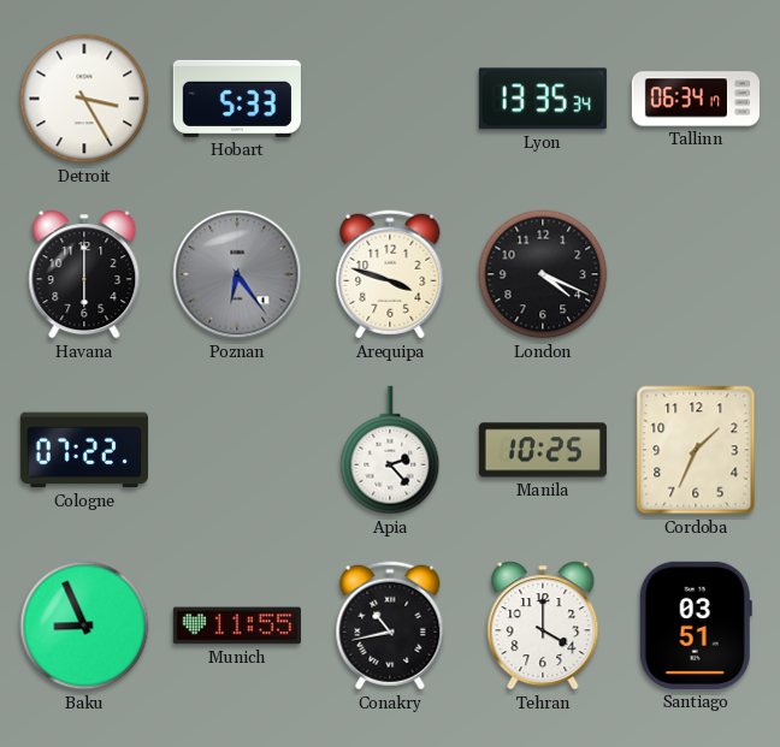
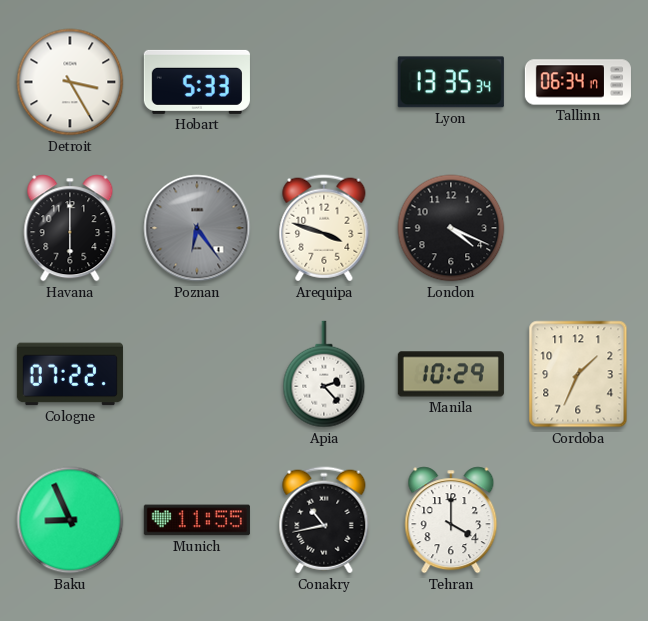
Manila: 10:25 -> 10:29
Santiago: 03:51 -> none
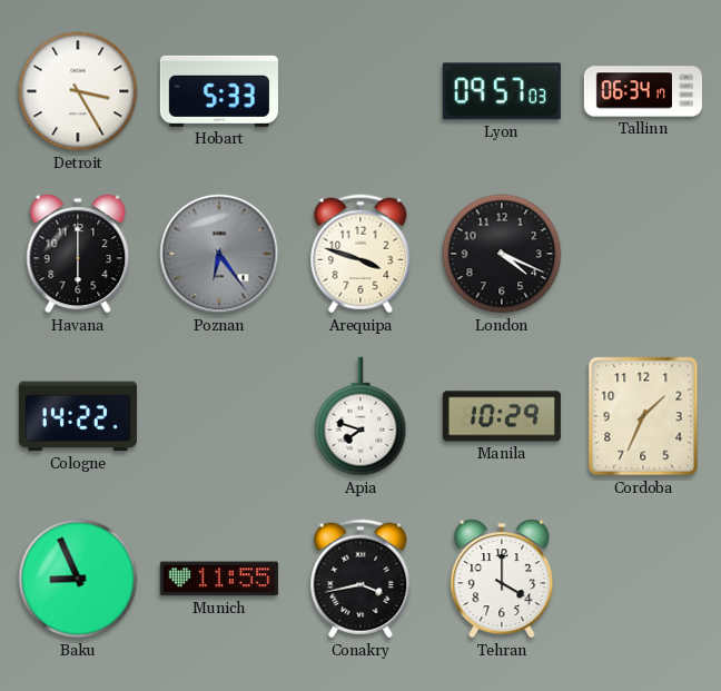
Lyon: 13:35 -> 09:57
Cologne: 07:22 -> 14:22
Apia: 2:23 -> 7:48
Conakry: 10:43 -> 3:43
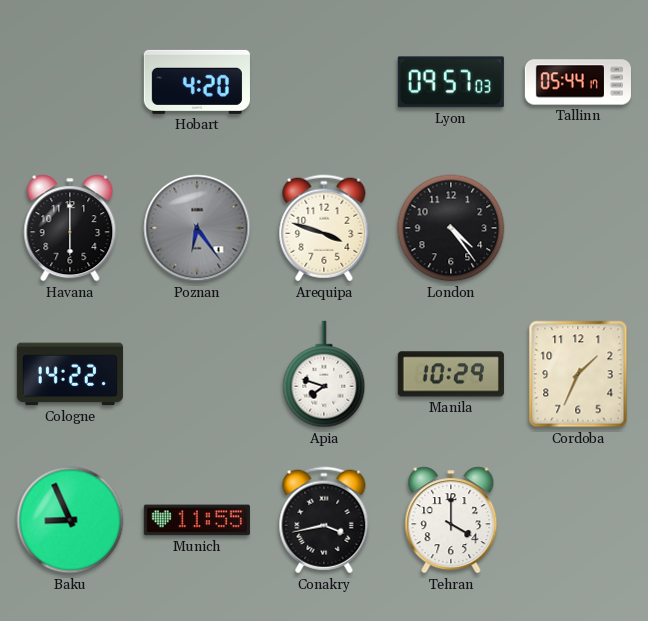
Detroit: 3:25 -> none
Hobart: 5:33 -> 4:20
Tallinn: 06:34 -> 05:44
London: 4:19 -> 4:24
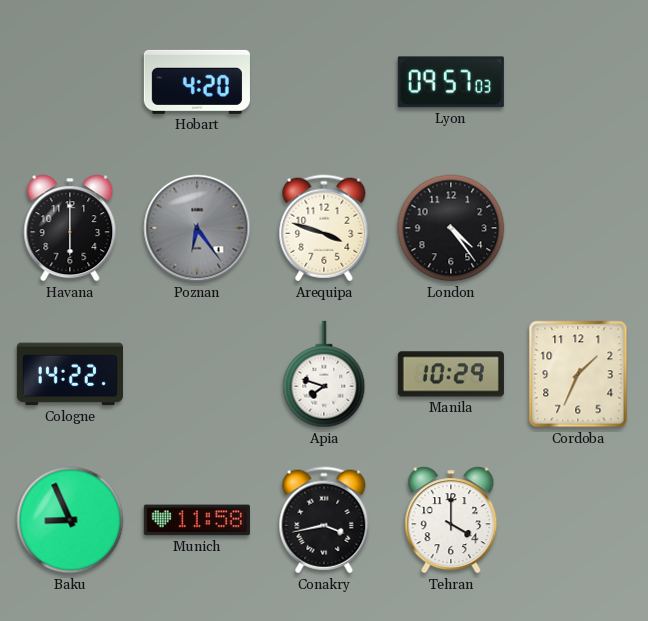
Tallinn: 05:44 -> none
Munich: 11:55 -> 11:58
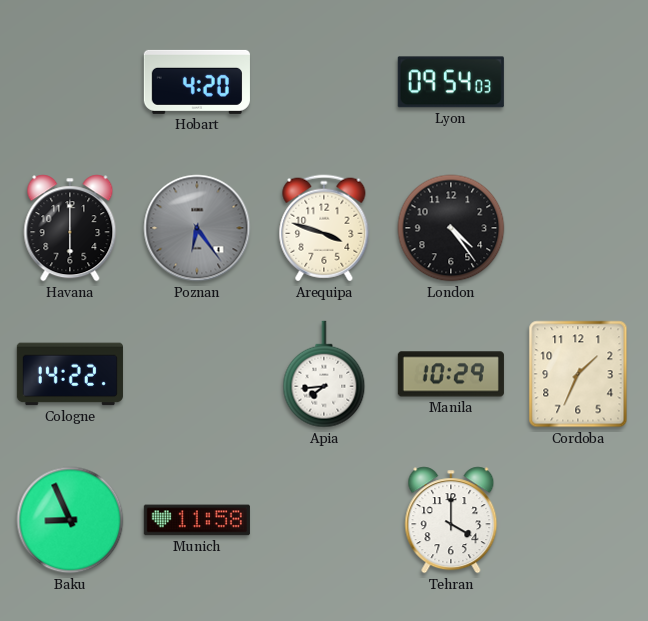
Lyon: 09:57 -> 09:54
Apia: 7:48 -> 7:44
Conakry: 3:43 -> none
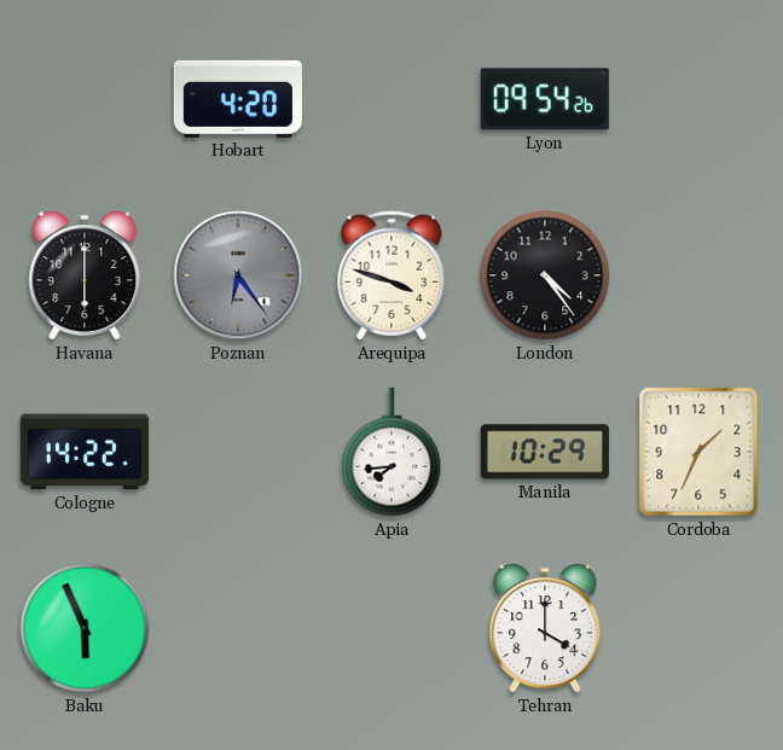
Lyon: 09:54:03 -> 09:54:26
Baku: 8:56 -> 5:56
Munich: 11:58 -> none
